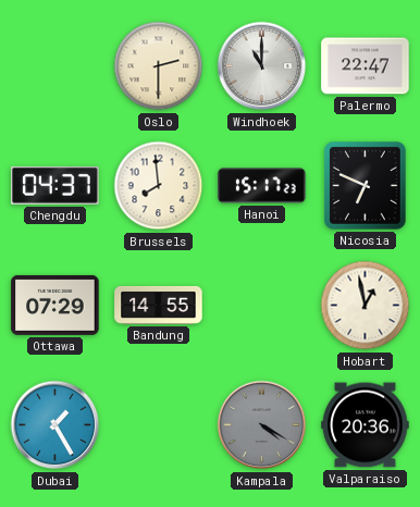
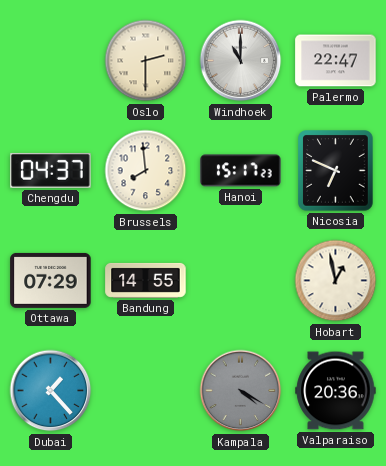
Dubai: 1:25 -> 1:23
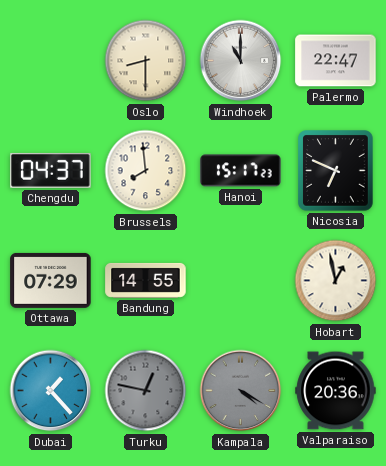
Oslo: 2:30 -> 8:30
Turku: none -> 12:47
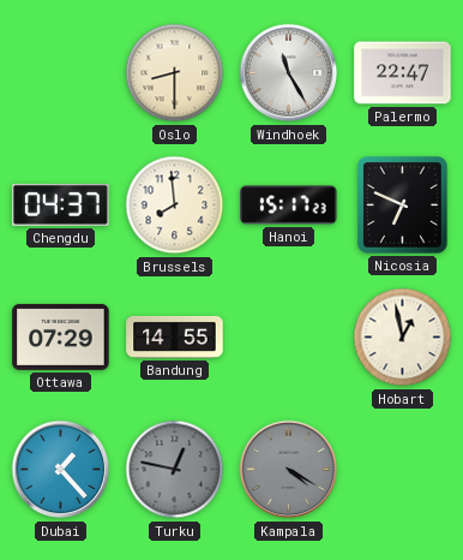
Windhoek: 11:00 -> 11:25
Valparaiso: 20:36 -> none
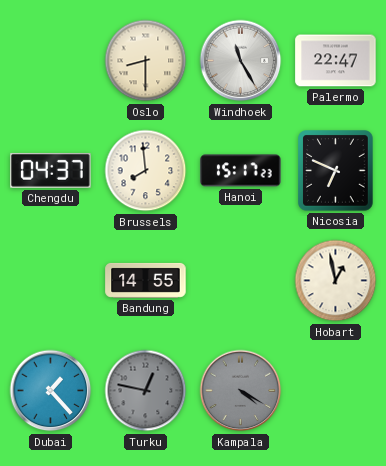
Ottawa: 07:29 -> none
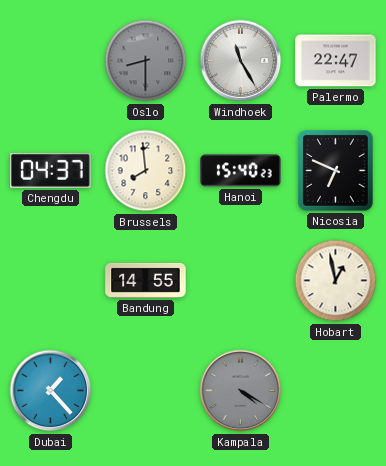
Oslo dial: cream -> grey
Hanoi: 15:17 -> 15:40
Turku: 12:47 -> none
